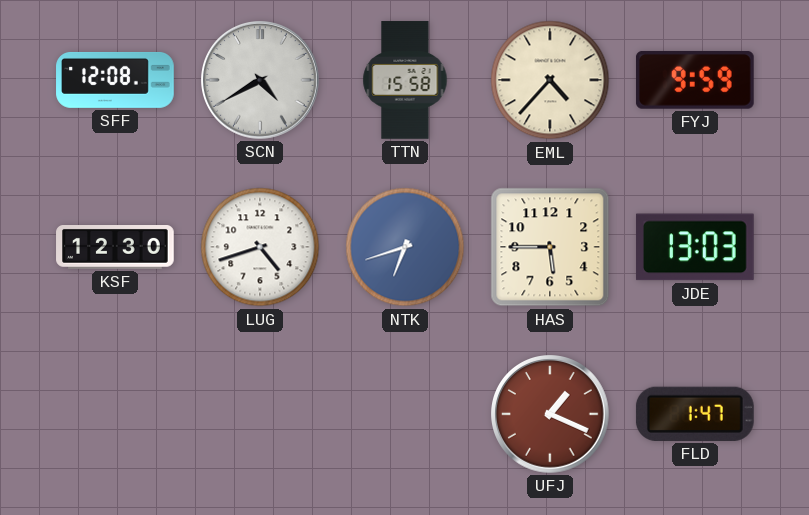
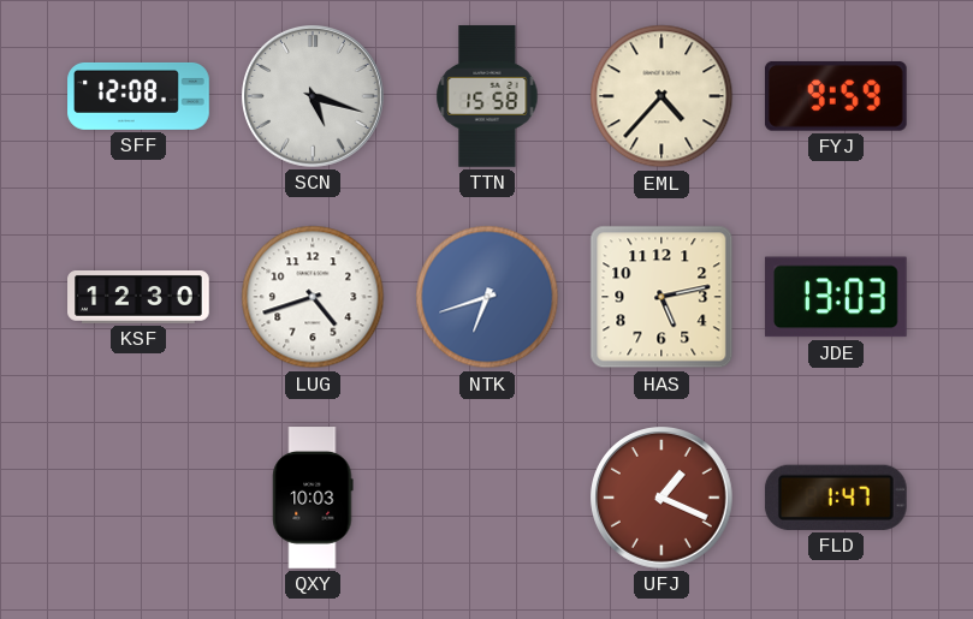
SCN: 4:40 -> 5:18
HAS: 5:45 -> 5:13
QXY: none -> 10:03
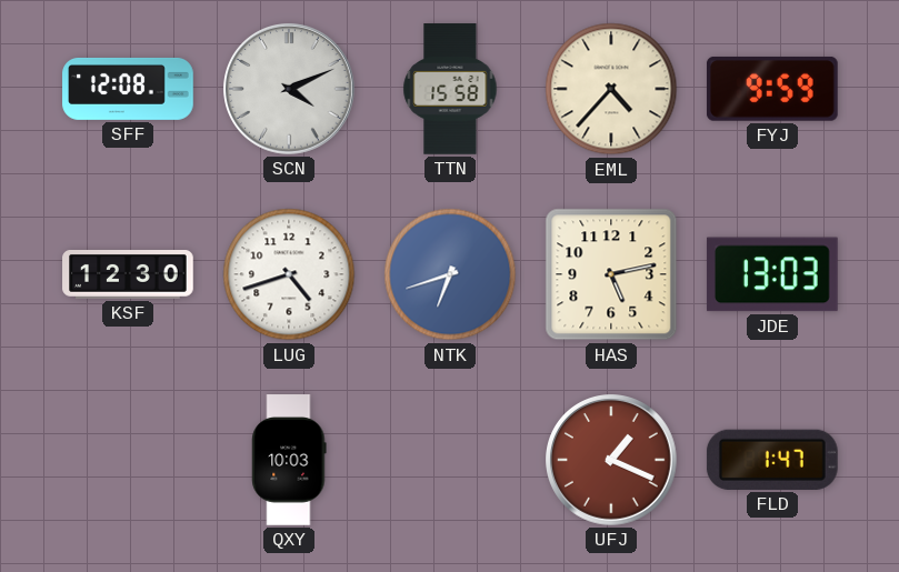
SCN: 5:18 -> 4:11
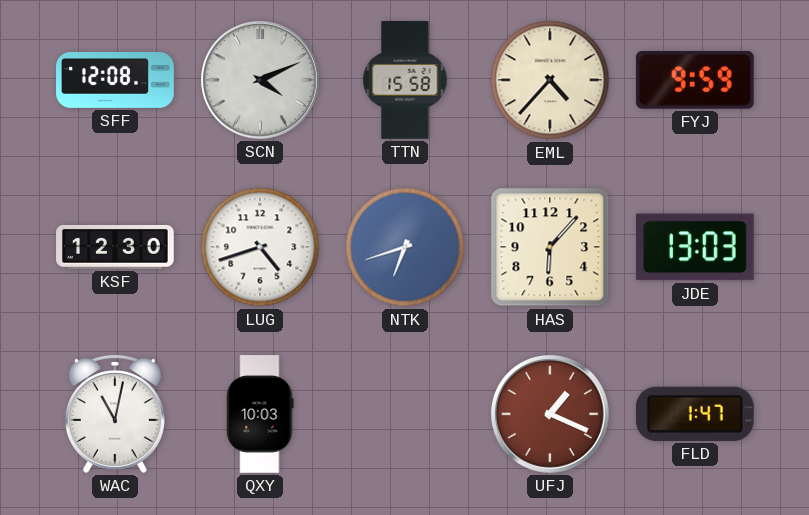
HAS: 5:13 -> 6:07
WAC: none -> 11:02
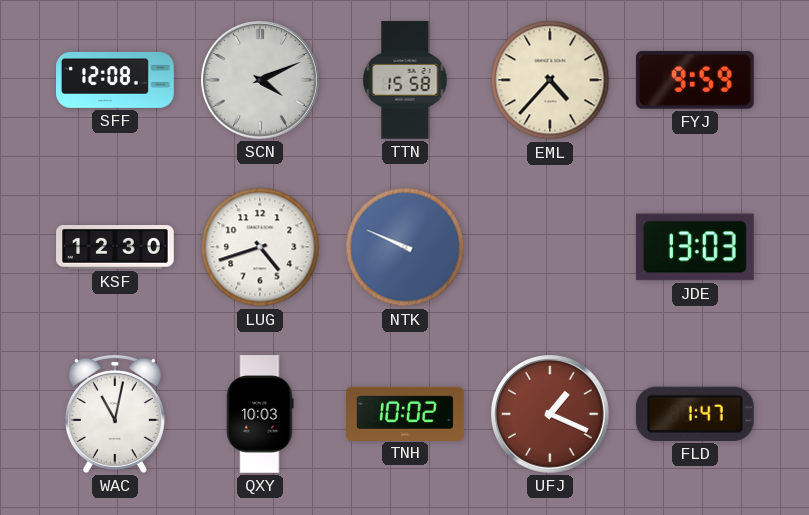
NTK: 6:42 -> 9:49
HAS: 6:07 -> none
TNH: none -> 10:02
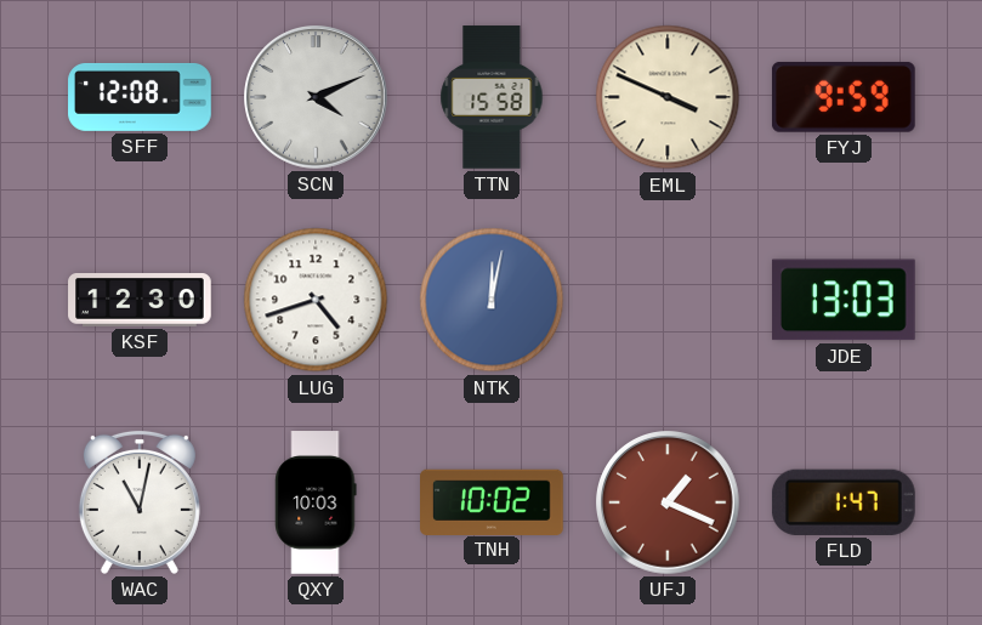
EML: 4:37 -> 3:49
NTK: 9:49 -> 12:02
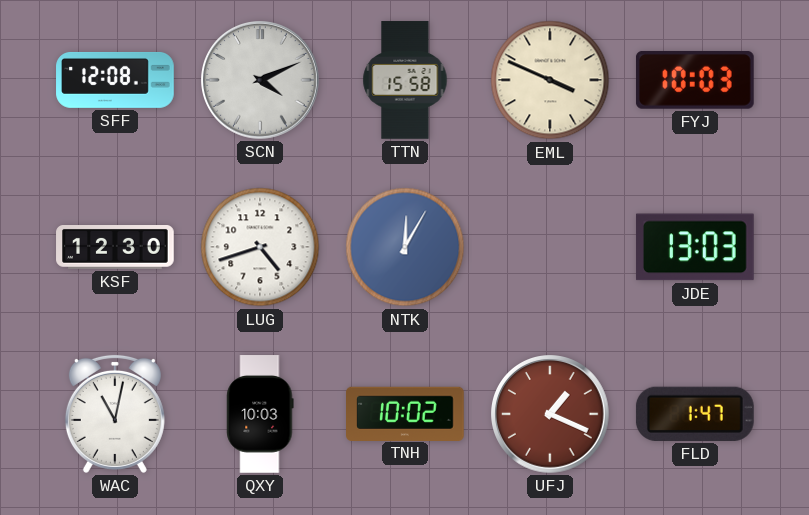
FYJ: 9:59 -> 10:03
NTK: 12:02 -> 12:05
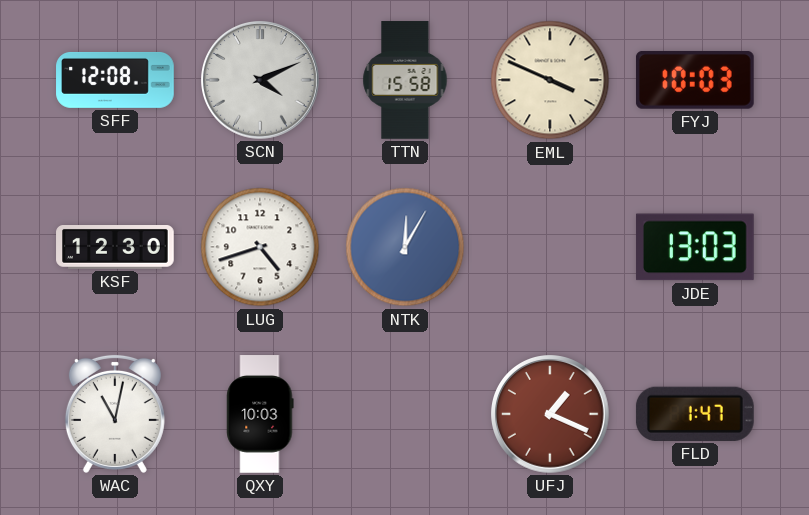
TNH: 10:02 -> none
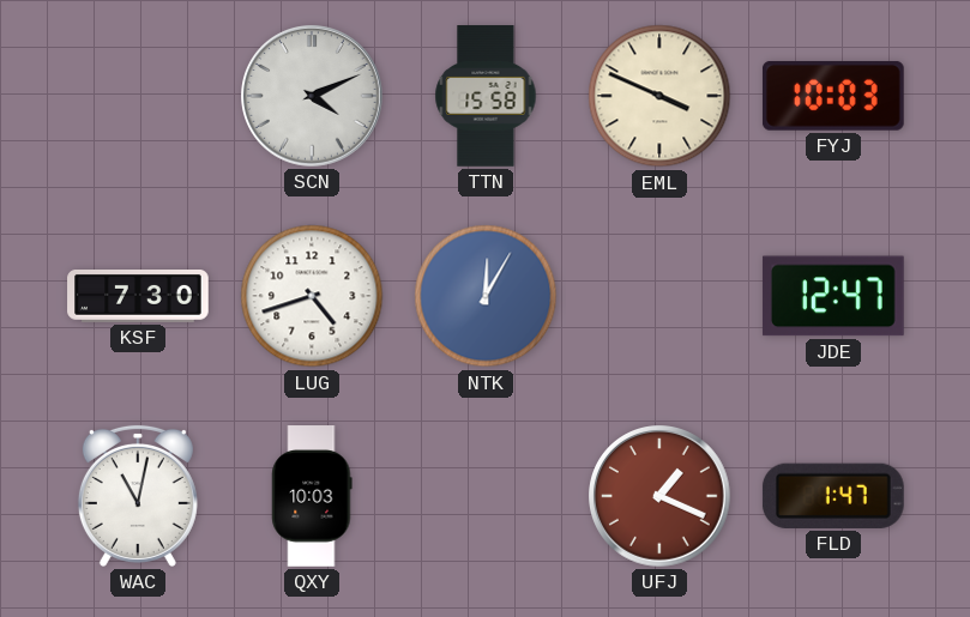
SFF: 12:08 -> none
KSF: 12:30 -> 7:30
JDE: 13:03 -> 12:47
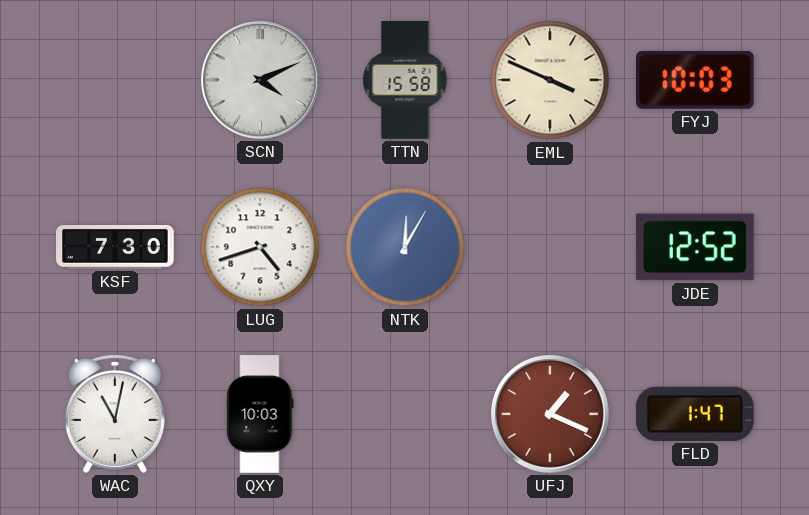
JDE: 12:47 -> 12:52
